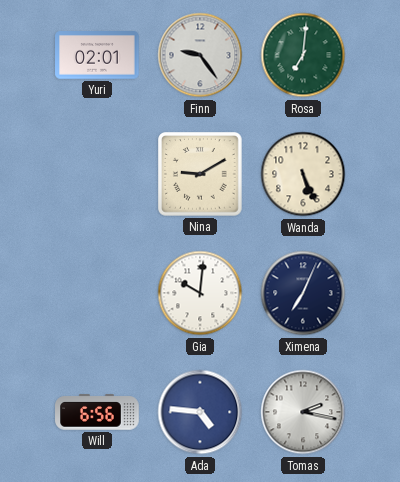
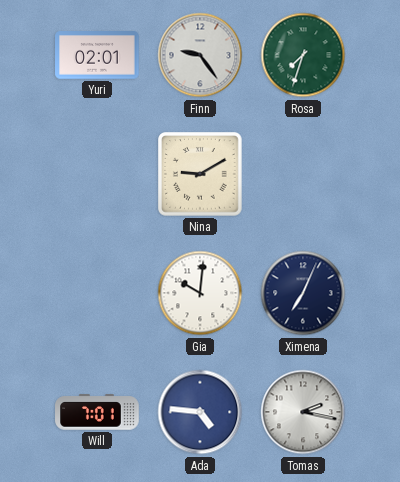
Rosa: 7:01 -> 7:33
Wanda: 5:26 -> none
Will: 6:56 -> 7:01
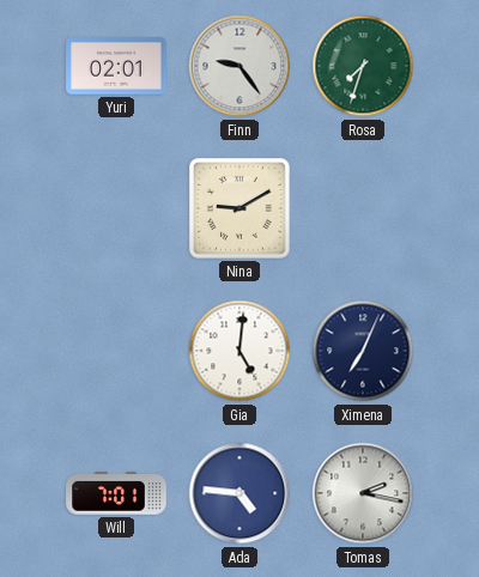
Gia: 10:01 -> 5:01
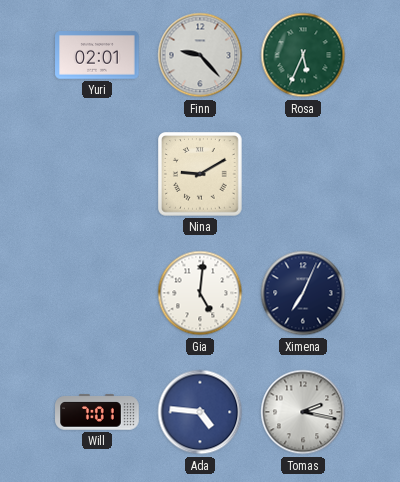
Finn: 9:24 -> 9:23
Rosa: 7:33 -> 5:34
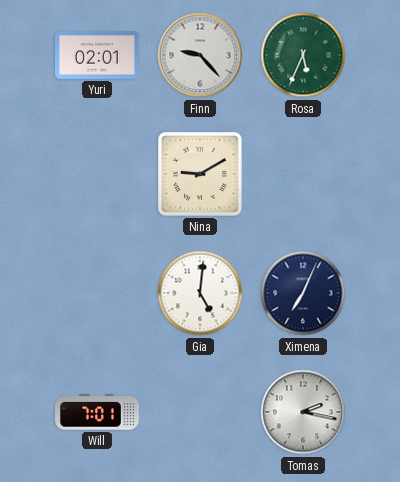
Ada: 4:46 -> none
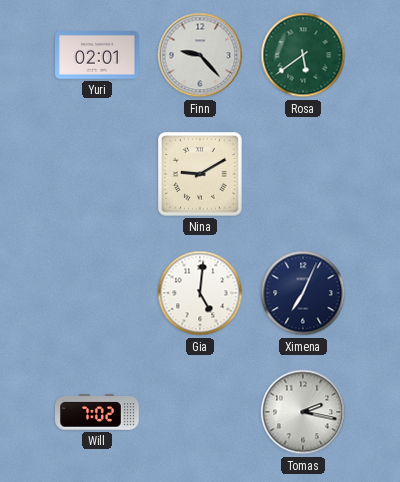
Rosa: 5:34 -> 5:39
Will: 7:01 -> 7:02
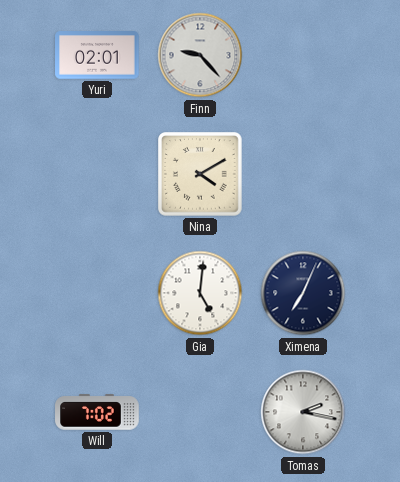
Rosa: 5:39 -> none
Nina: 9:10 -> 4:10
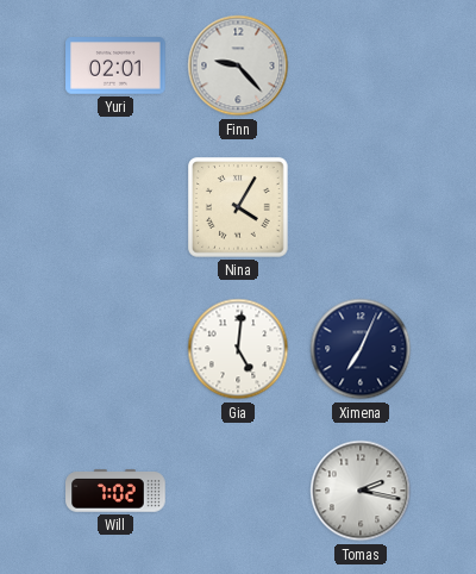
Nina: 4:10 -> 4:05
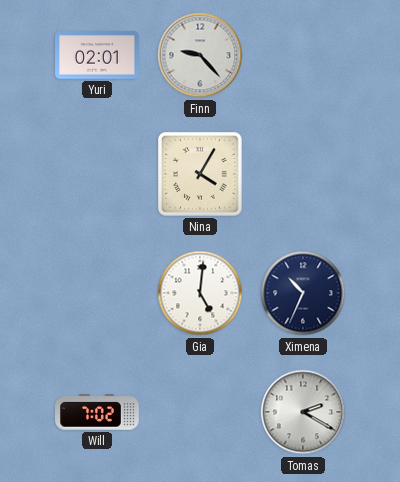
Ximena: 7:04 -> 10:34
Tomas: 2:17 -> 2:20
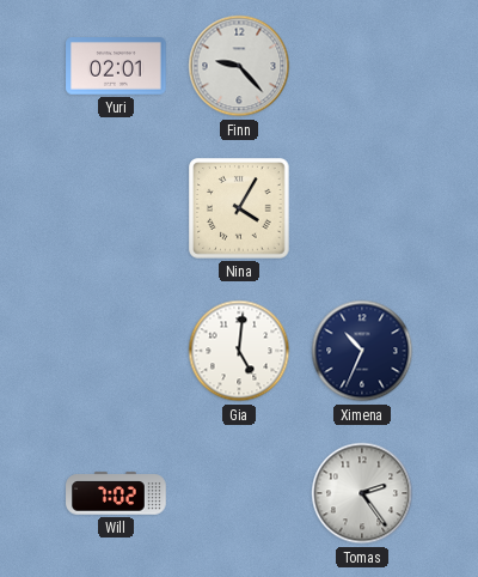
Tomas: 2:20 -> 2:24
